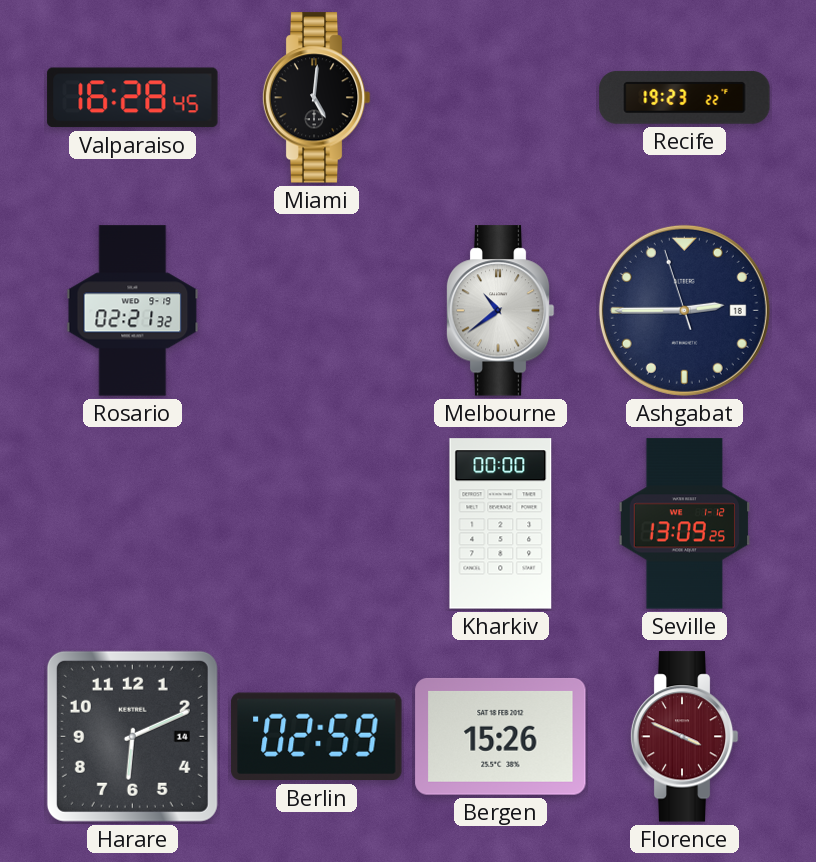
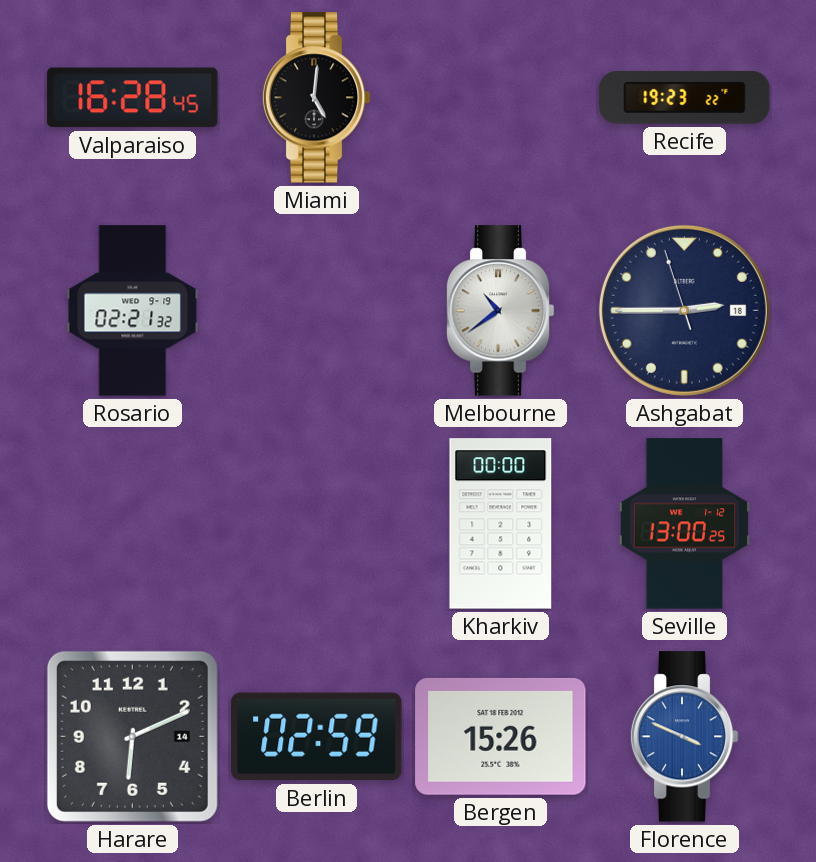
Seville: 13:09 -> 13:00
Florence dial: burgundy -> blue
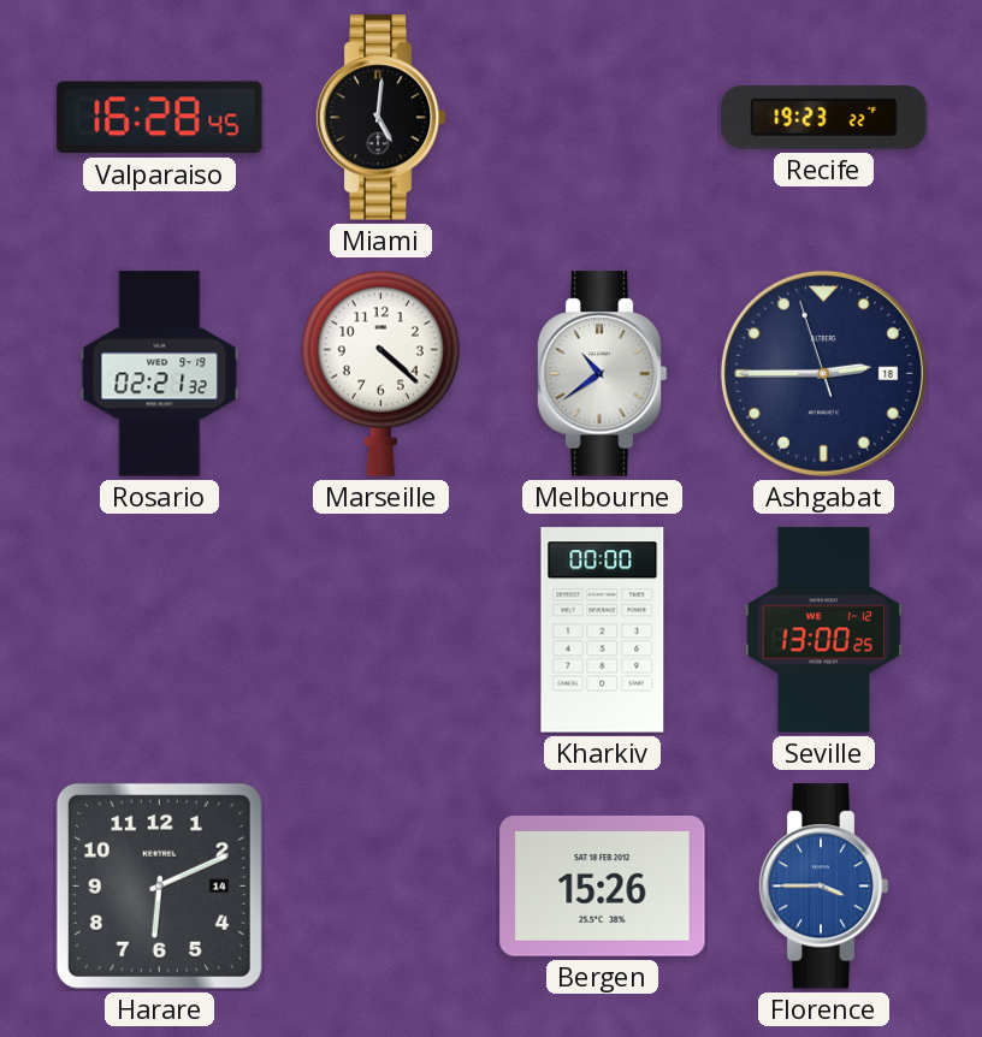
Marseille: none -> 4:22
Berlin: 02:59 -> none
Florence: 3:49 -> 3:45
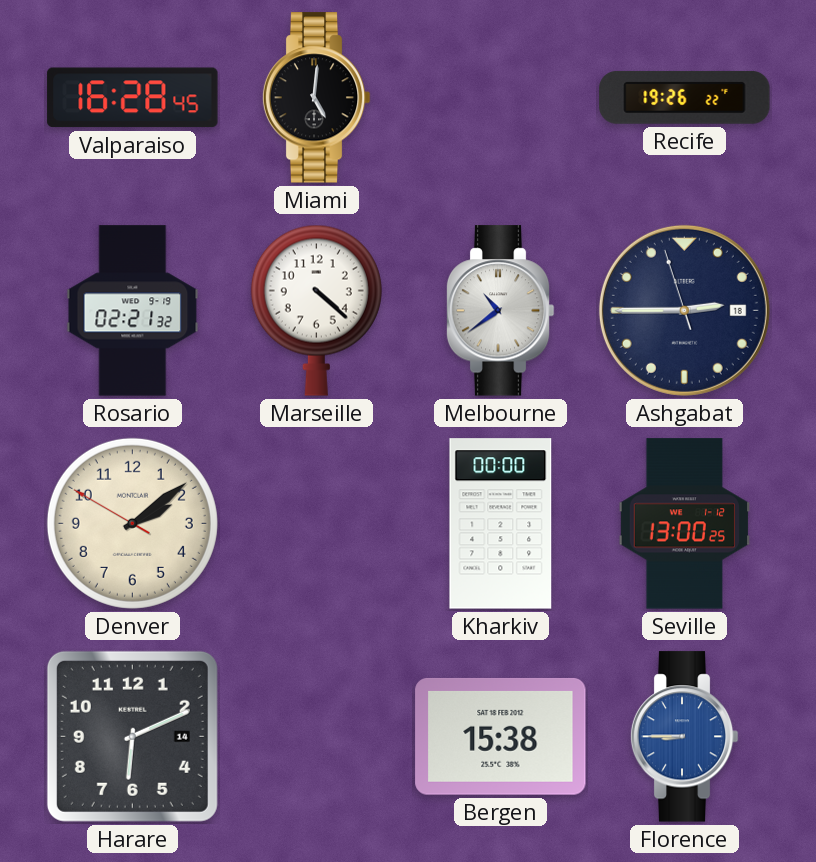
Recife: 19:23 -> 19:26
Denver: none -> 2:08
Bergen: 15:26 -> 15:38
Florence: 3:45 -> 8:45
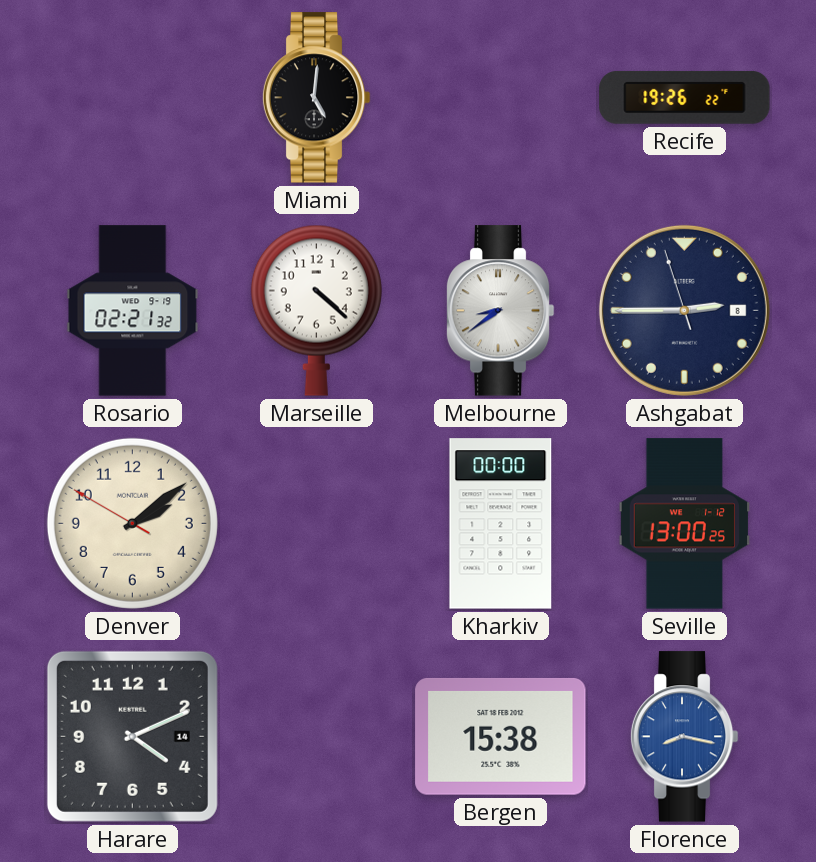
Valparaiso: 16:28 -> none
Melbourne: 10:39 -> 8:39
Ashgabat date: 18 -> 8
Harare: 6:11 -> 4:11
Florence: 8:45 -> 8:17
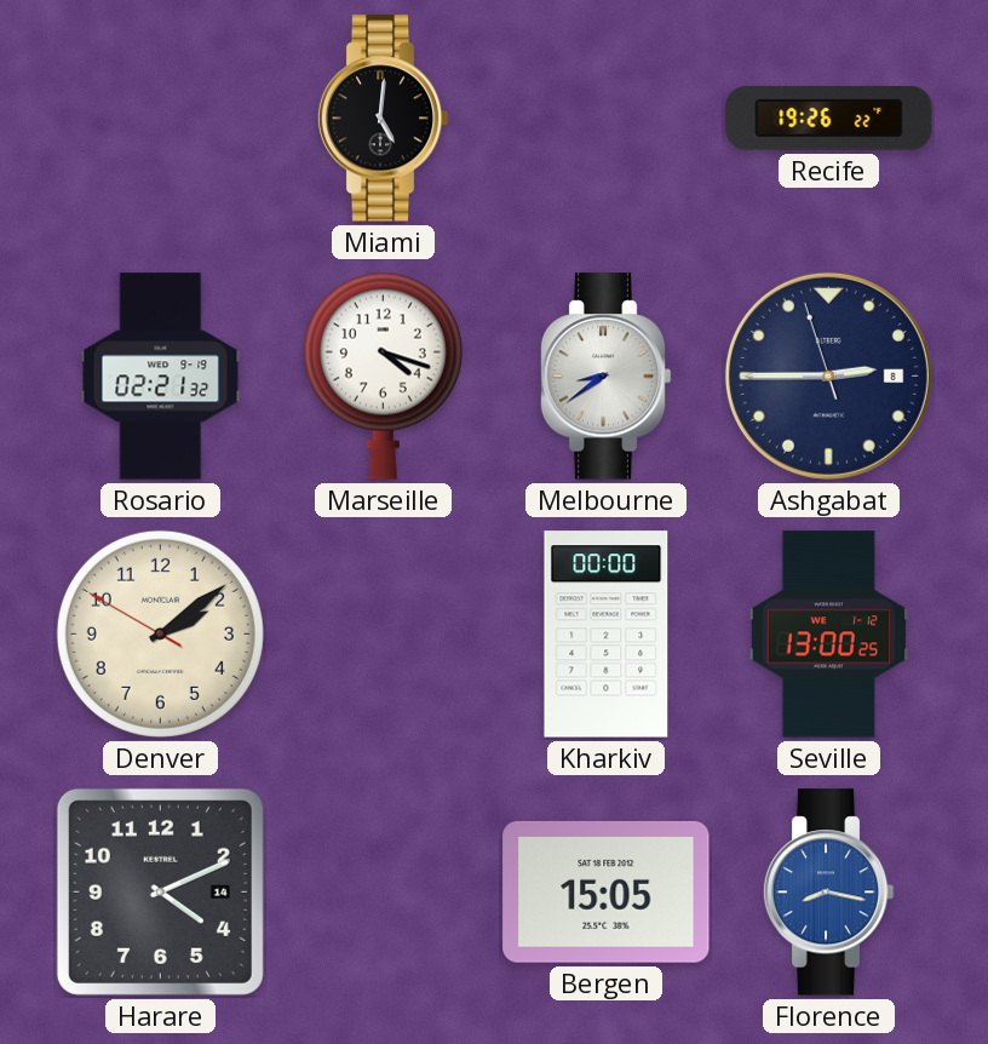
Marseille: 4:22 -> 4:18
Bergen: 15:38 -> 15:05
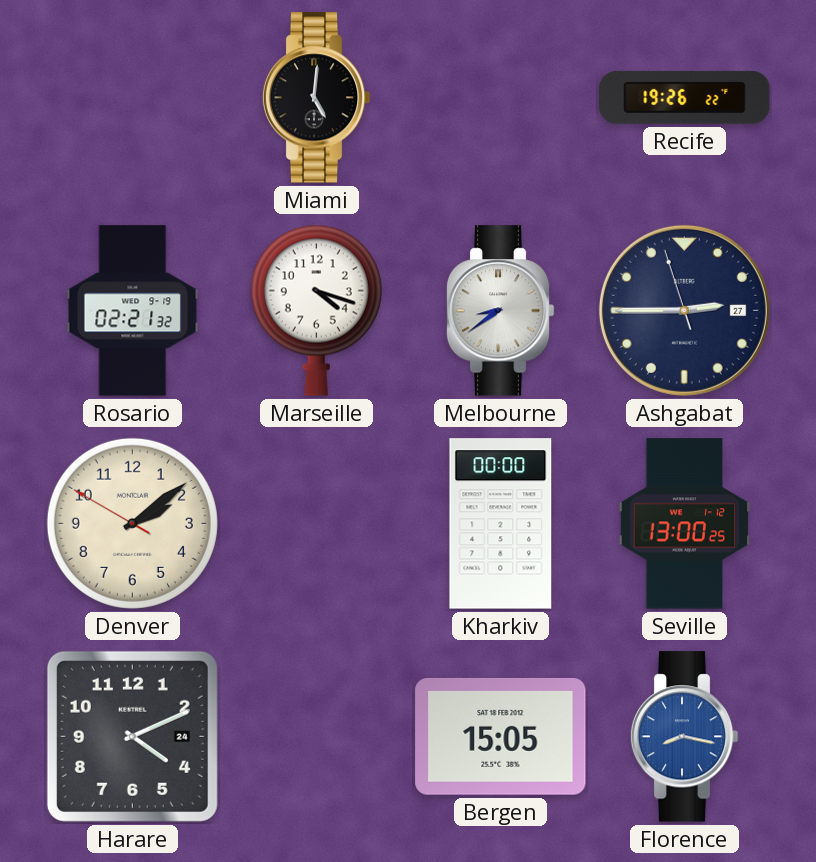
Ashgabat date: 8 -> 27
Harare date: 14 -> 24
